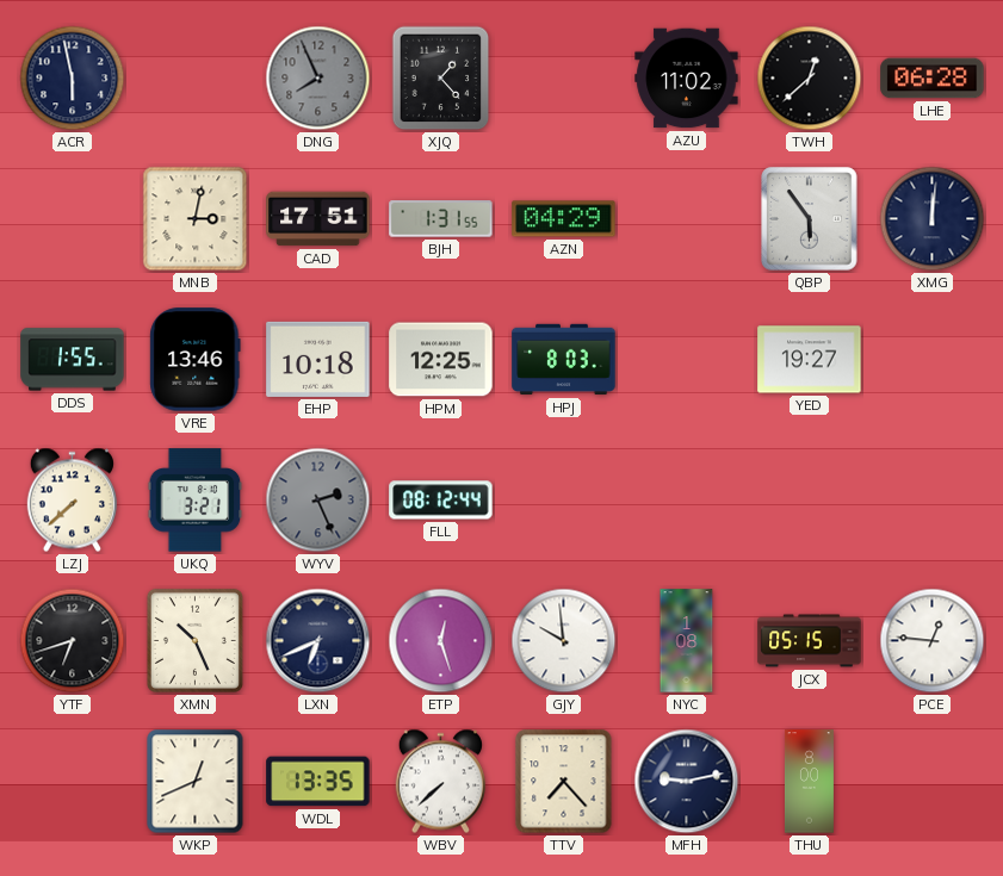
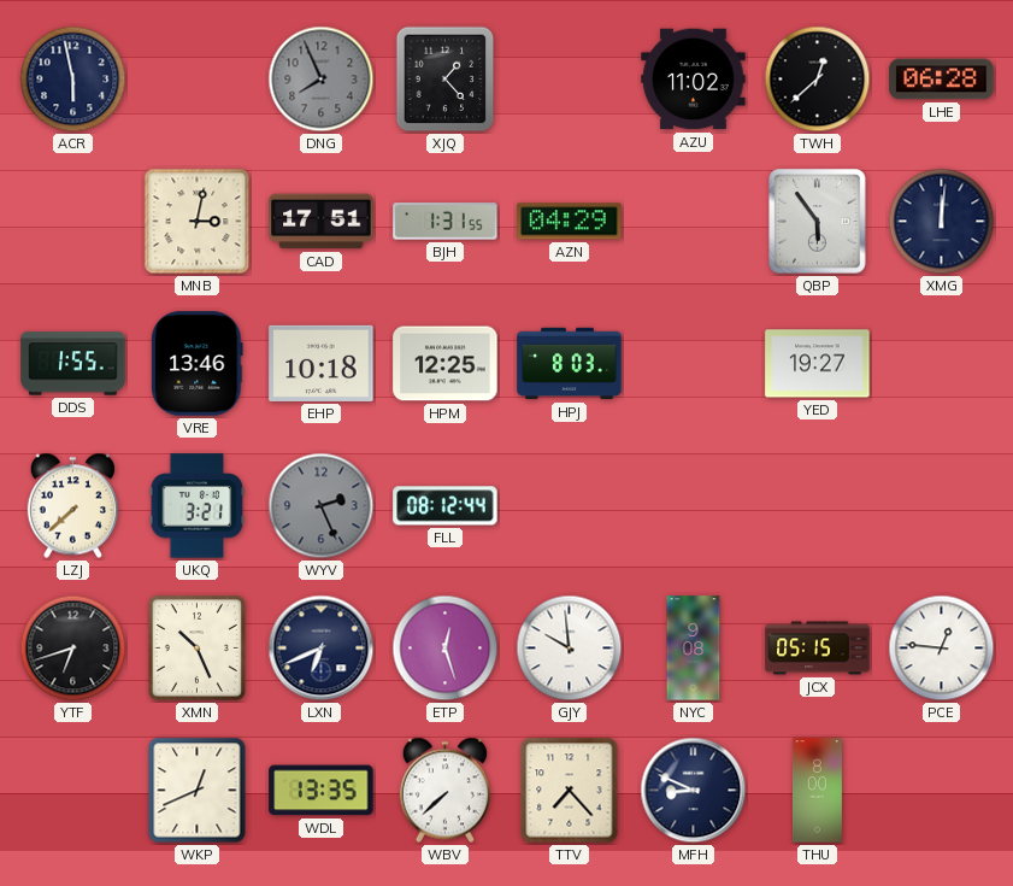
NYC: 1:08 -> 9:08
MFH: 9:13 -> 8:49
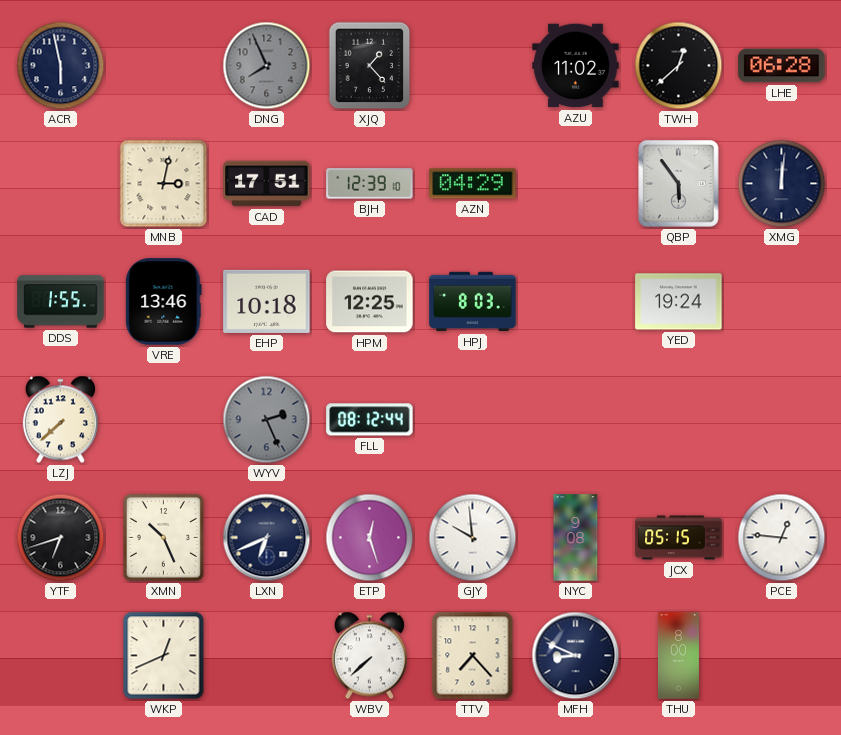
BJH: 1:31 -> 12:39
YED: 19:27 -> 19:24
UKQ: 3:21 -> none
WDL: 13:35 -> none
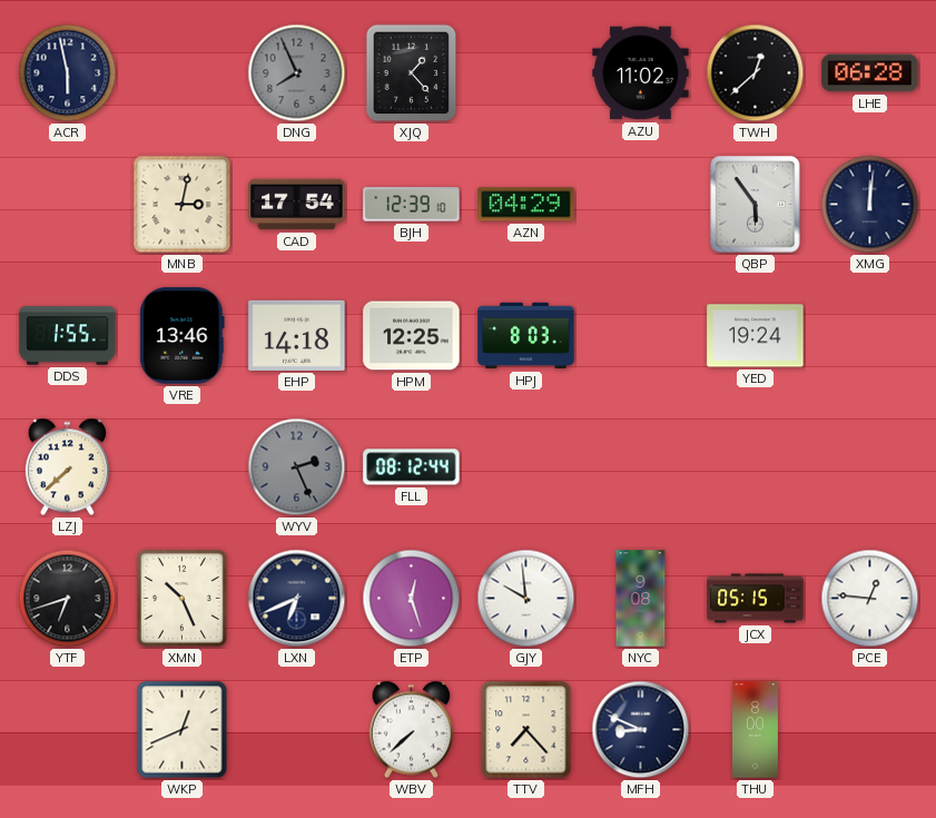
CAD: 17:51 -> 17:54
EHP: 10:18 -> 14:18
